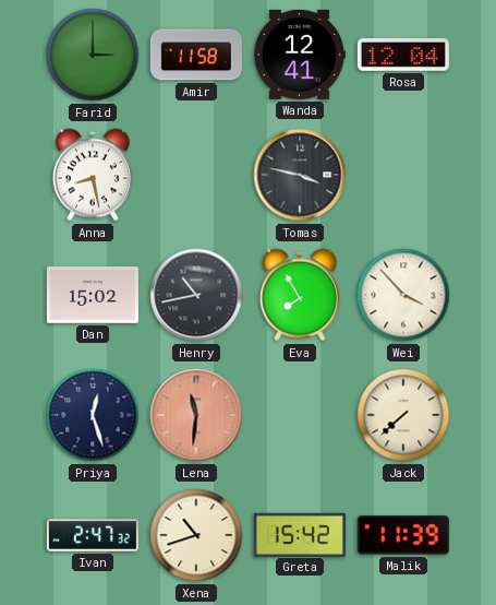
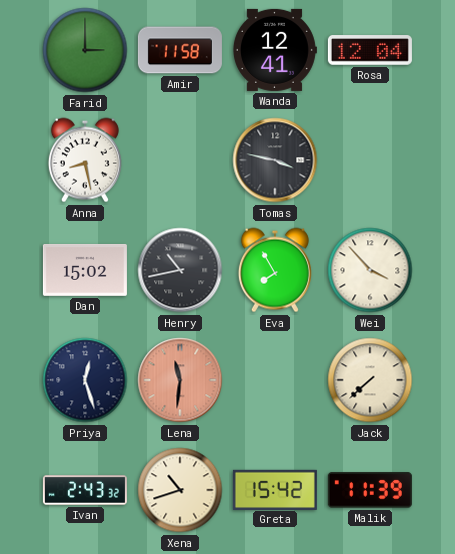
Ivan: 2:47 -> 2:43
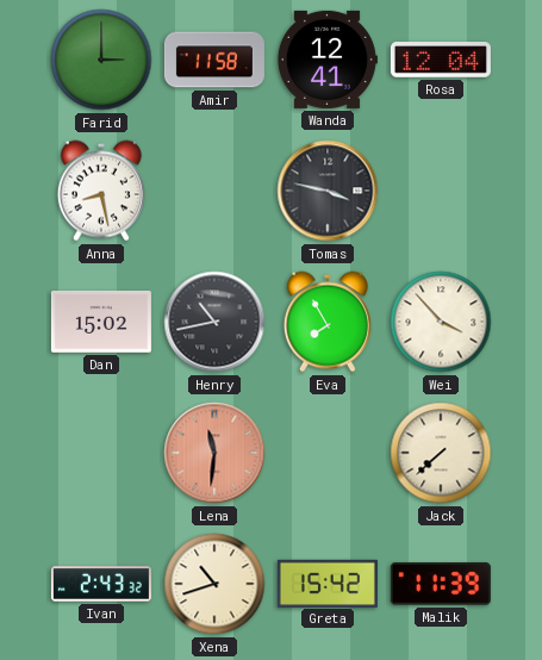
Priya: 12:27 -> none
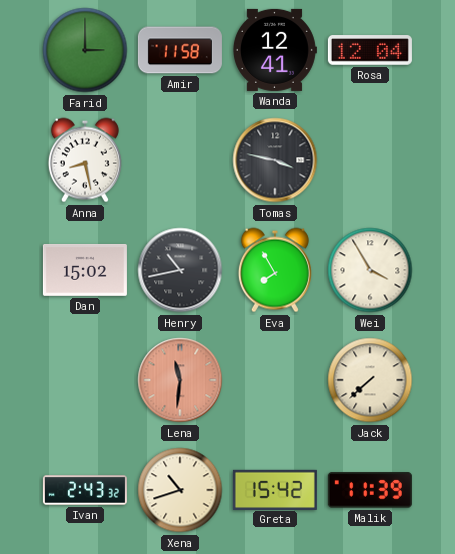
Wei: 3:53 -> 3:55
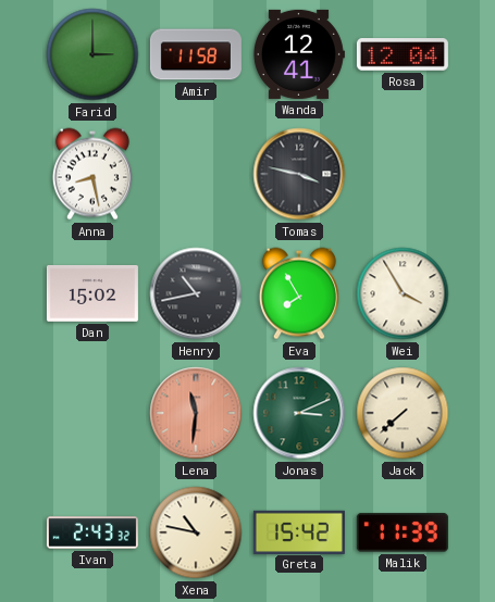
Jonas: none -> 3:11
Xena: 10:42 -> 10:47
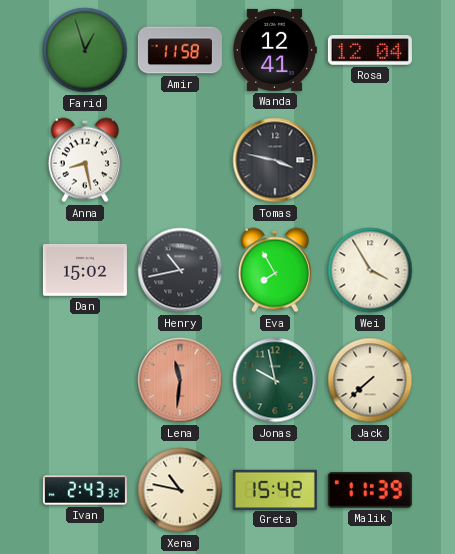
Farid: 3:00 -> 12:57
Jonas: 3:11 -> 9:58
